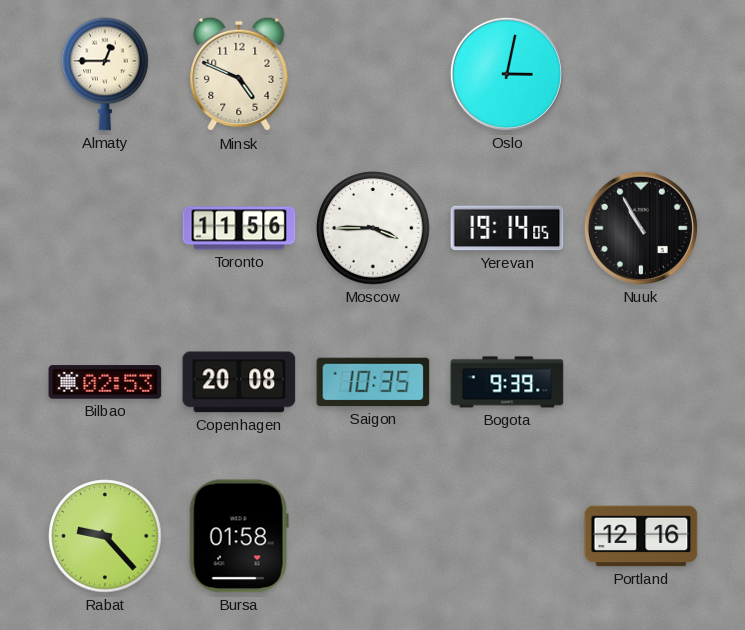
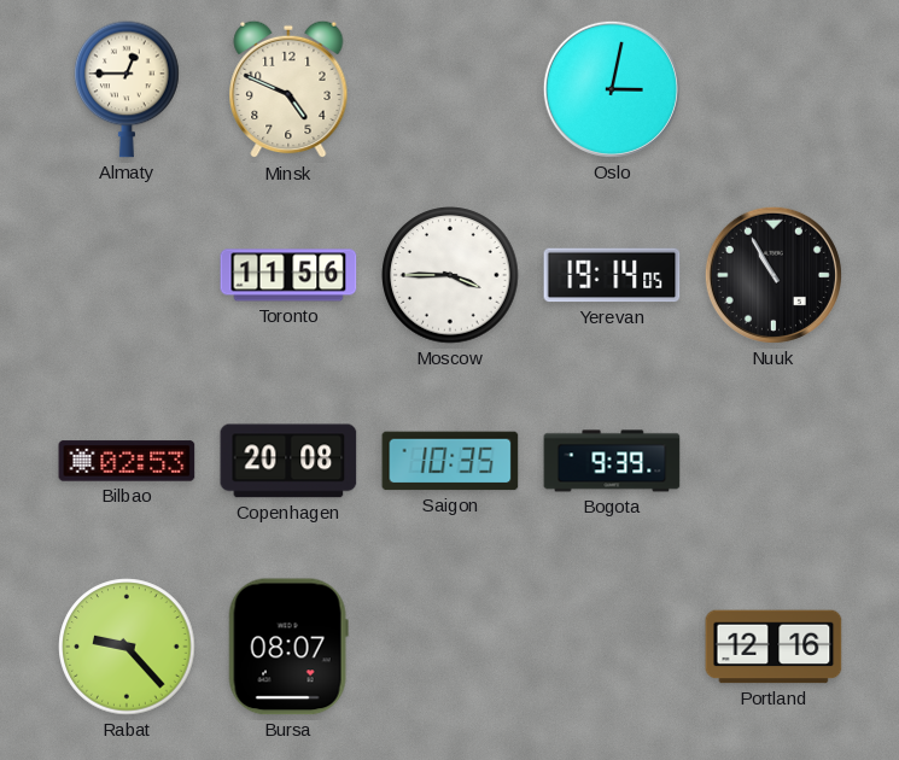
Bursa: 01:58 -> 08:07
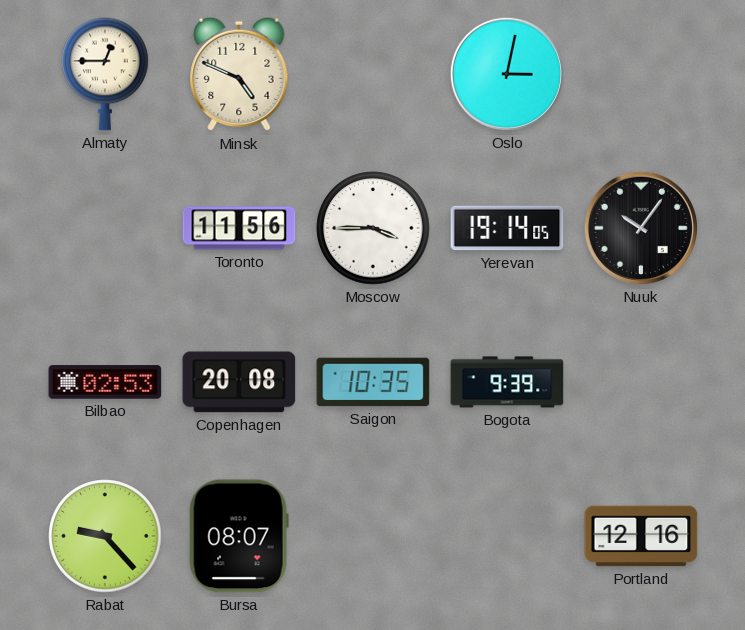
Nuuk: 10:55 -> 10:06
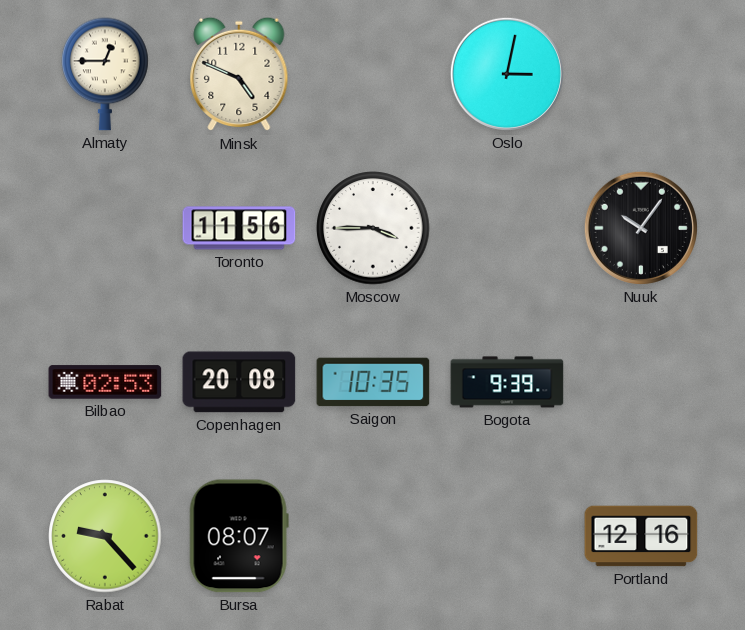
Yerevan: 19:14 -> none
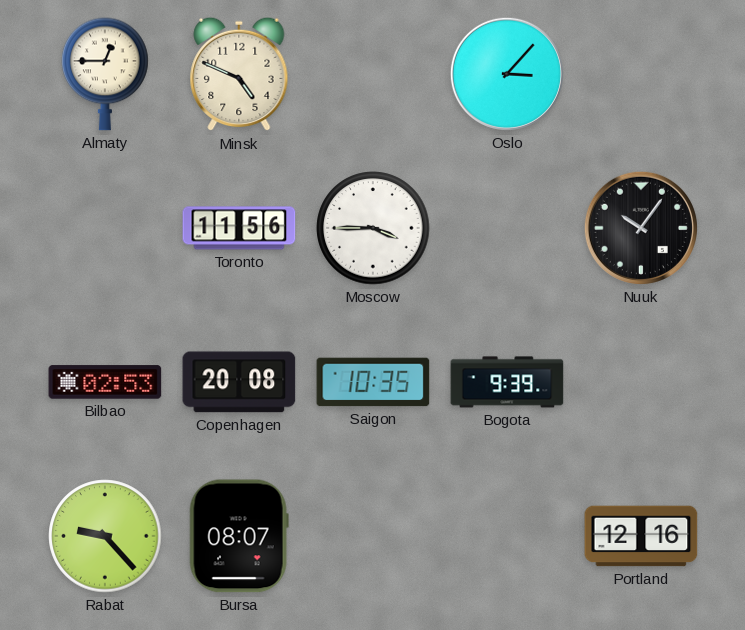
Oslo: 3:02 -> 3:07
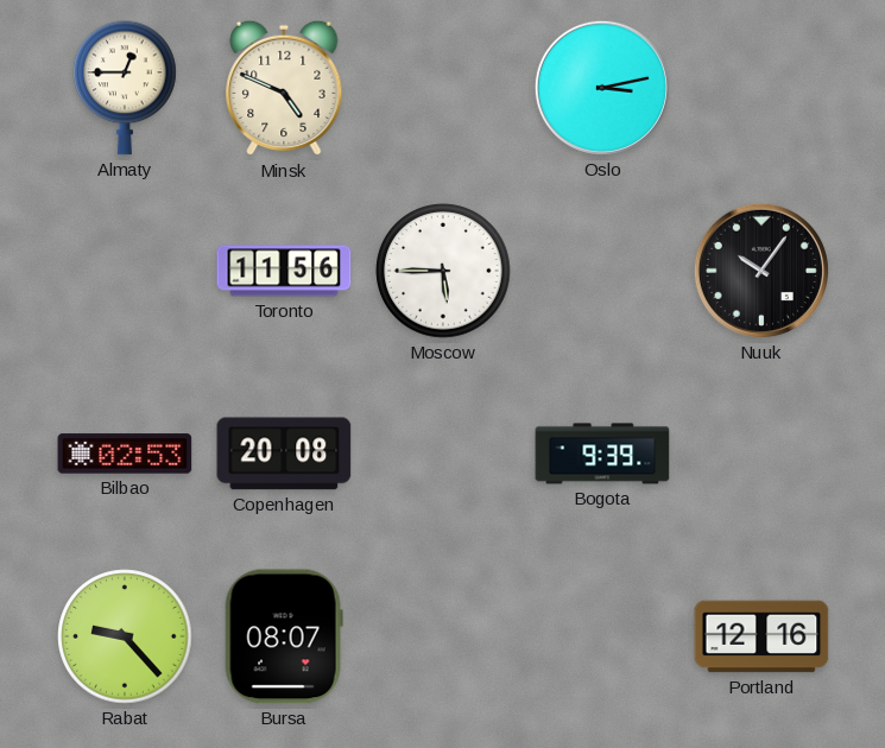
Oslo: 3:07 -> 3:13
Moscow: 3:45 -> 5:45
Saigon: 10:35 -> none
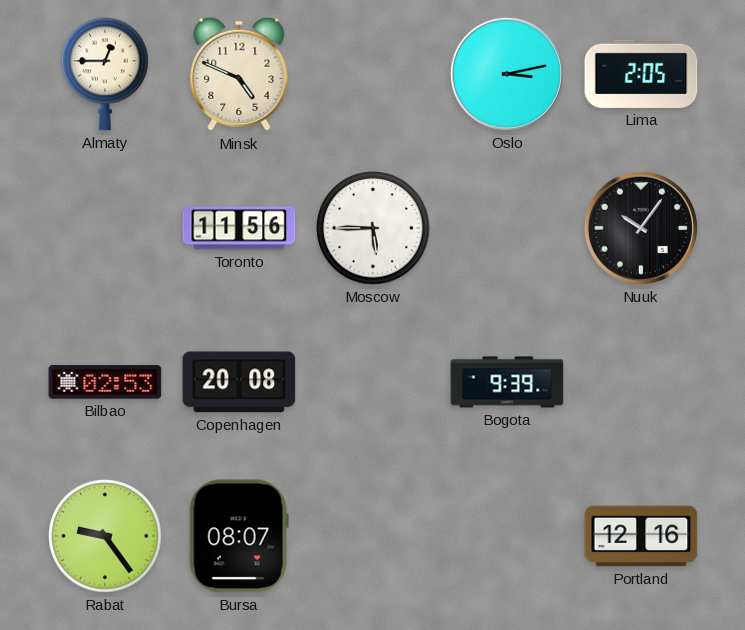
Lima: none -> 2:05
Rabat: 9:23 -> 9:24
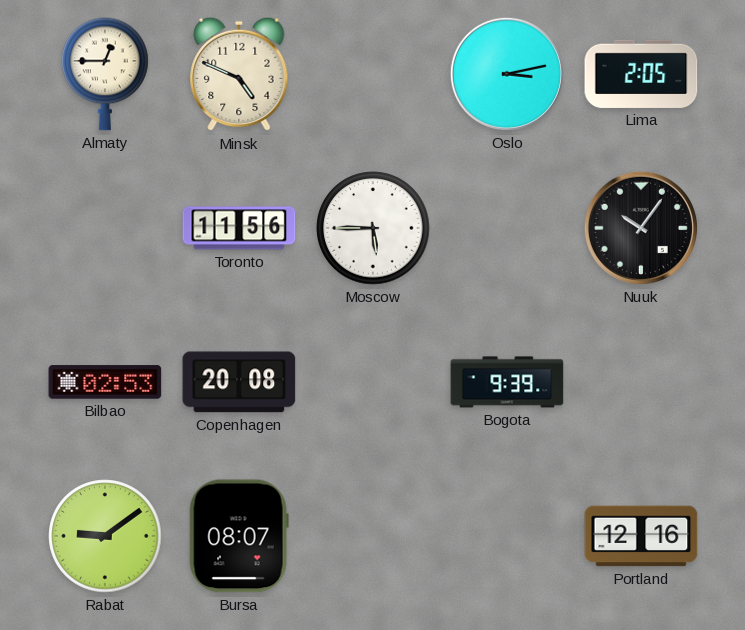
Rabat: 9:24 -> 9:09
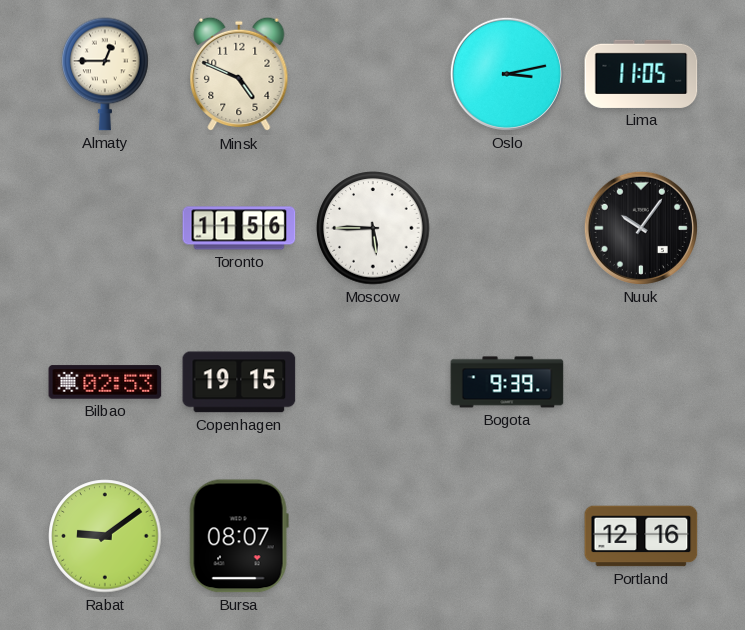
Lima: 2:05 -> 11:05
Copenhagen: 20:08 -> 19:15
